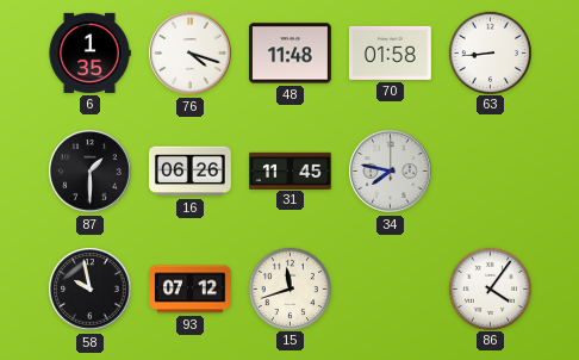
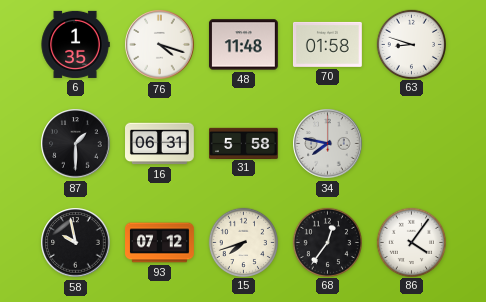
63: 8:44 -> 8:48
16: 06:26 -> 06:31
31: 11:45 -> 5:58
15: 11:42 -> 7:42
68: none -> 12:36
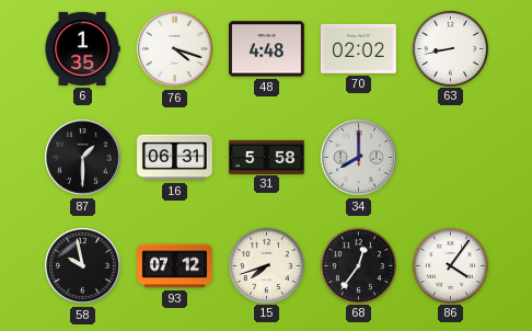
48: 11:48 -> 4:48
70: 01:58 -> 02:02
63: 8:48 -> 8:43
34: 7:47 -> 8:00
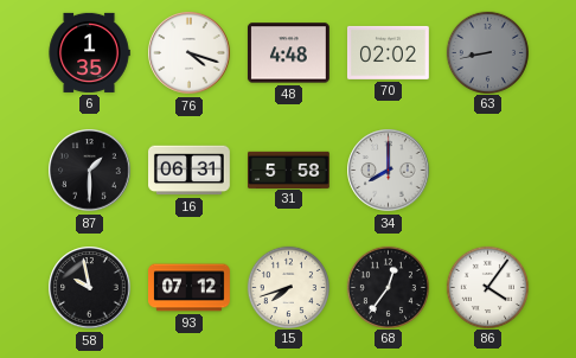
63 dial: white -> grey
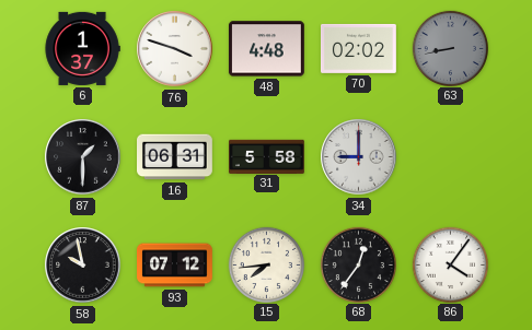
6: 1:35 -> 1:37
76: 4:18 -> 3:48
34: 8:00 -> 9:00
15: 7:42 -> 7:44
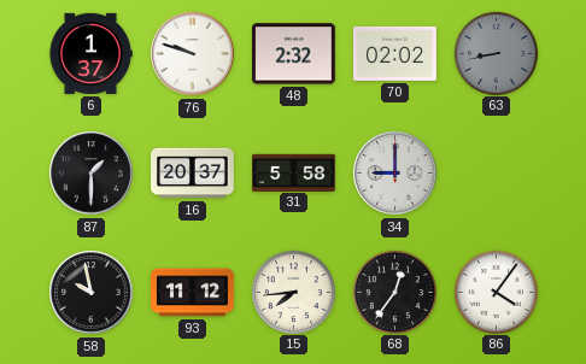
76: 3:48 -> 9:48
48: 4:48 -> 2:32
16: 06:31 -> 20:37
93: 07:12 -> 11:12
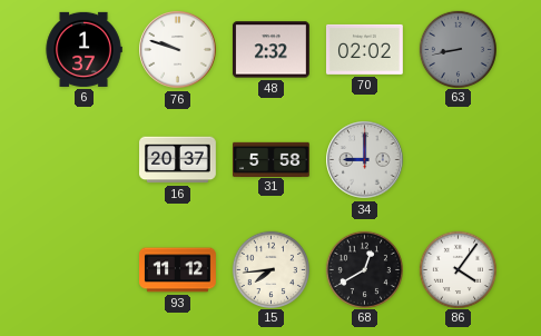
87: 1:30 -> none
58: 9:58 -> none
68: 12:36 -> 12:40
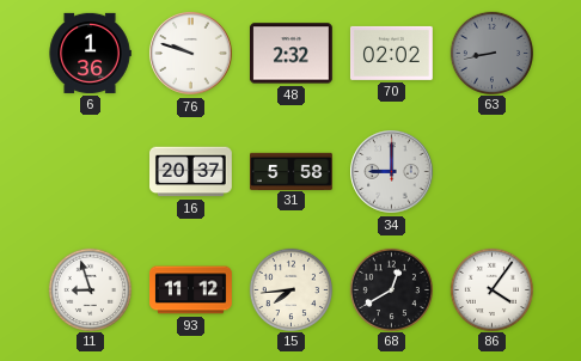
6: 1:37 -> 1:36
11: none -> 8:57
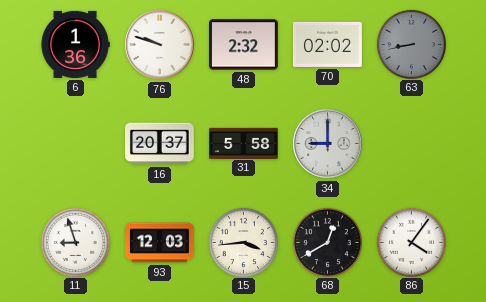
93: 11:12 -> 12:03
15: 7:44 -> 3:44
